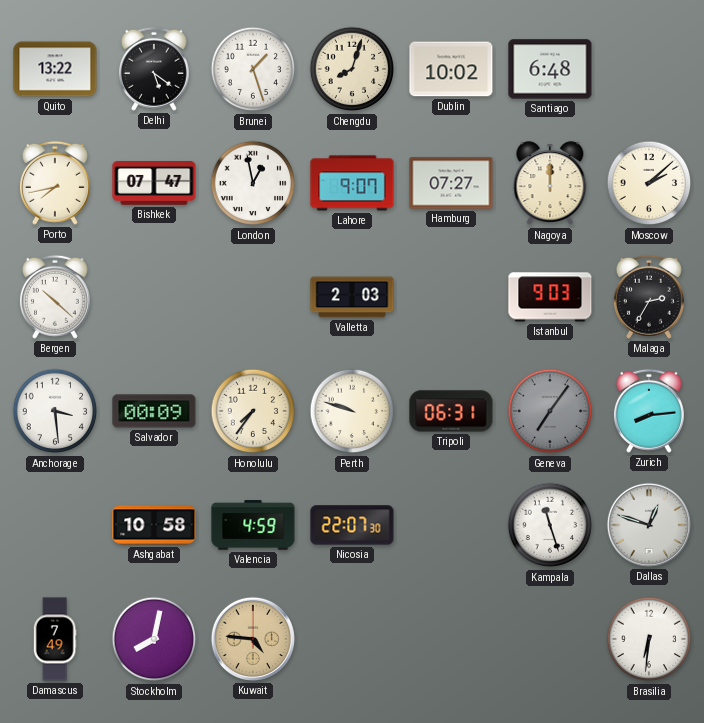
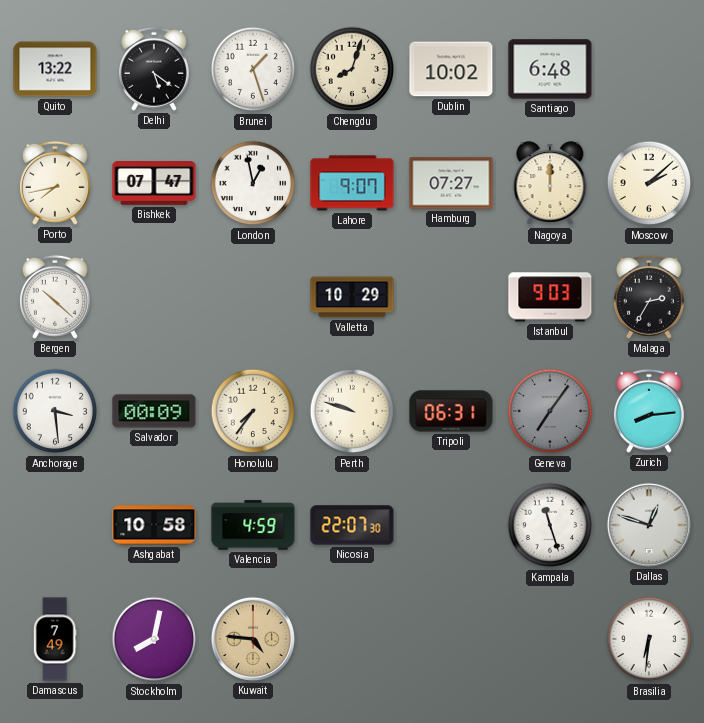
Valletta: 2:03 -> 10:29
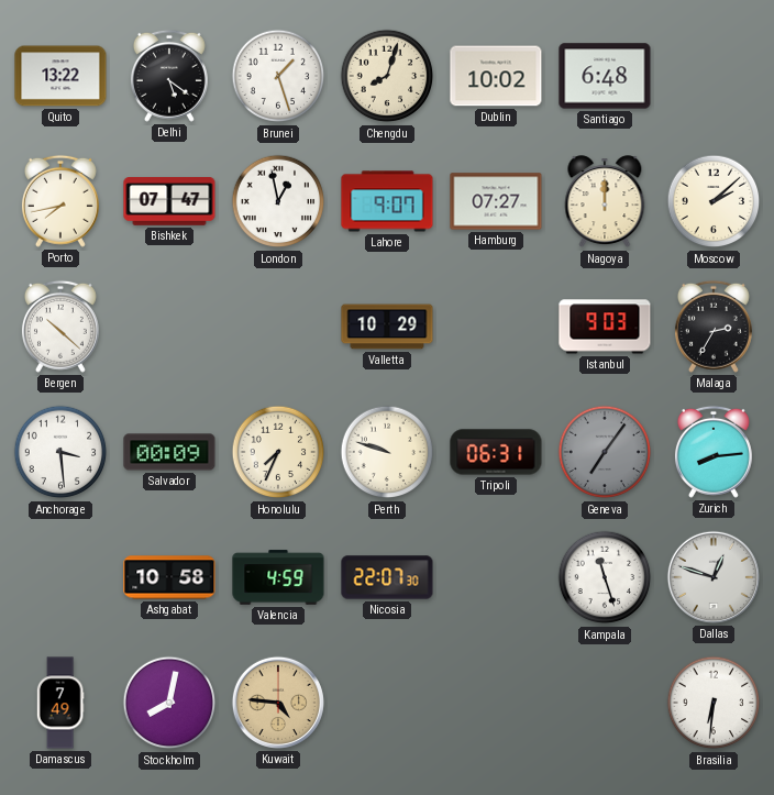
Honolulu: 7:36 -> 7:34
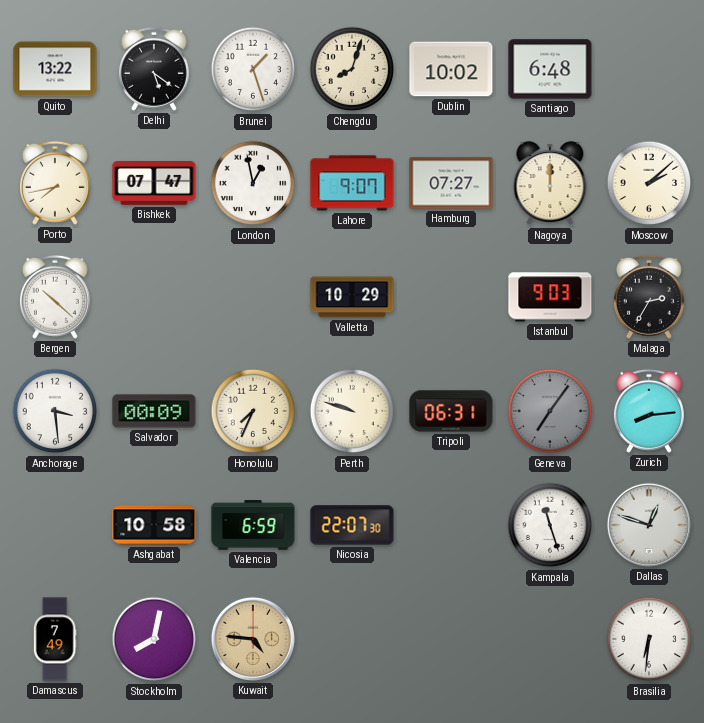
Valencia: 4:59 -> 6:59
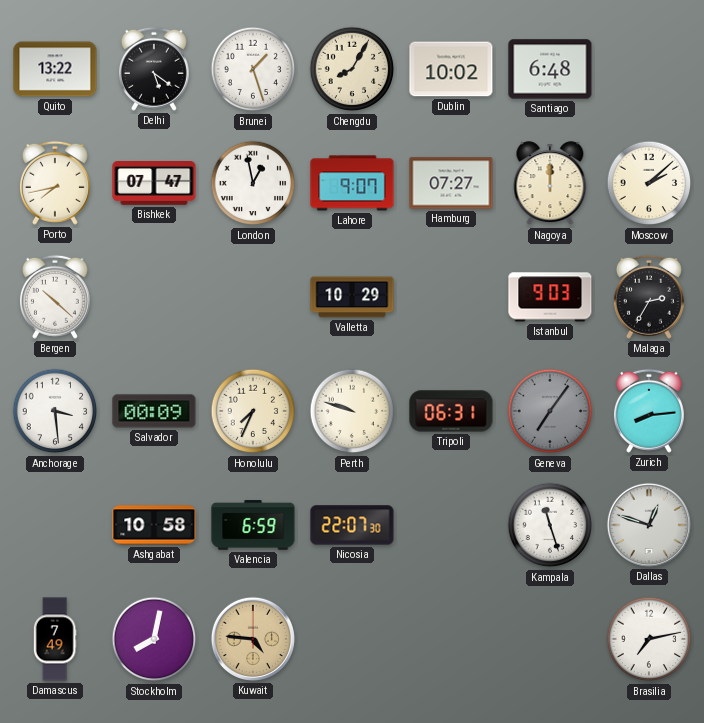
Chengdu: 8:03 -> 8:05
Brasilia: 6:31 -> 7:13
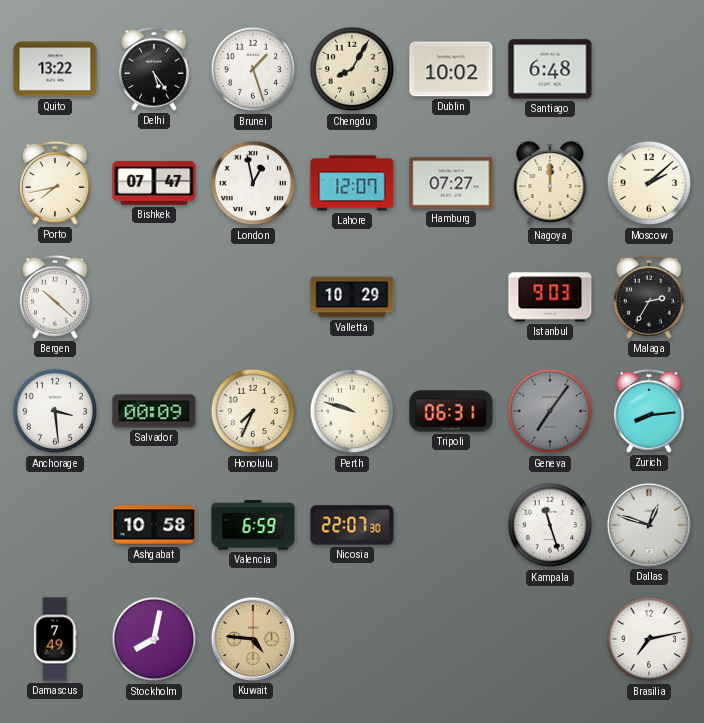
Delhi: 5:21 -> 5:24
Lahore: 9:07 -> 12:07
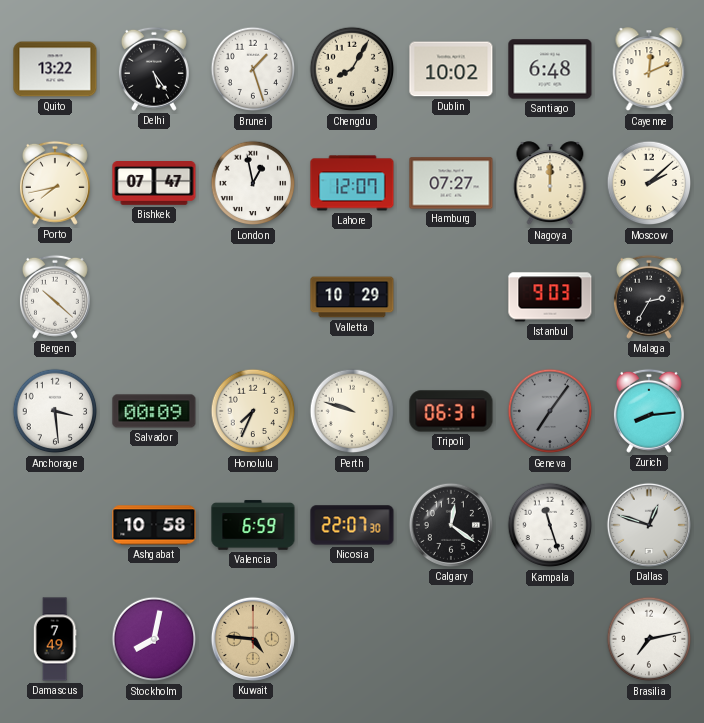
Cayenne: none -> 12:11
Calgary: none -> 12:21
